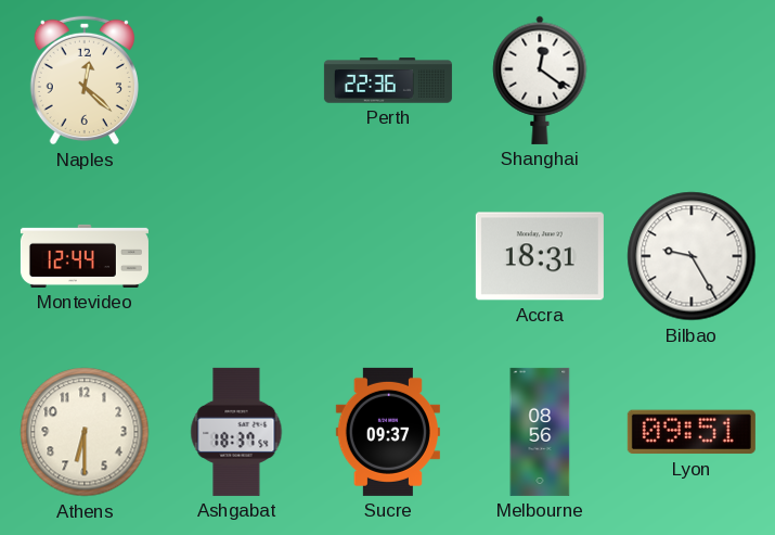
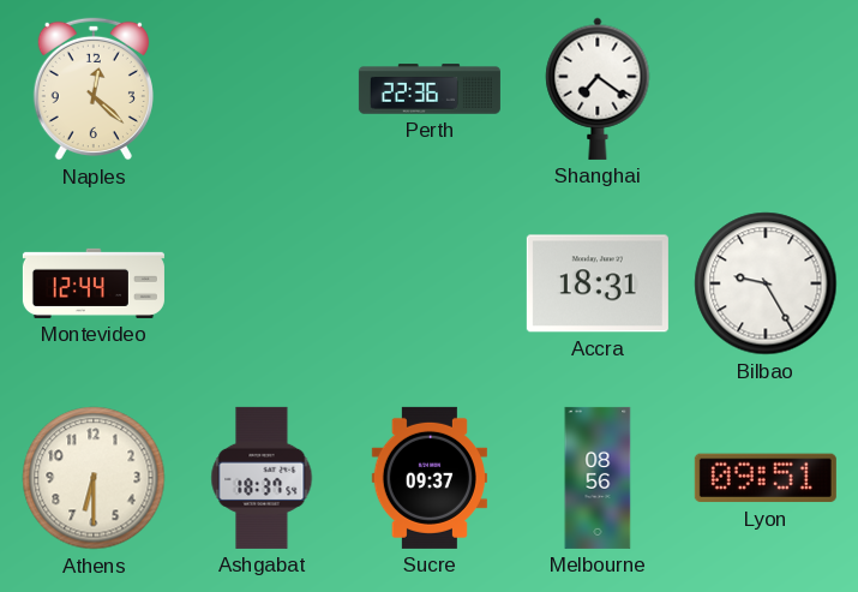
Shanghai: 12:21 -> 7:21
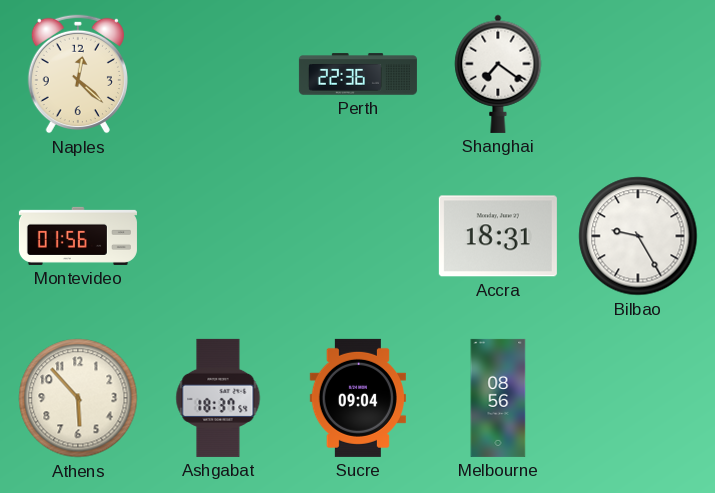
Montevideo: 12:44 -> 01:56
Athens: 6:30 -> 5:53
Sucre: 09:37 -> 09:04
Lyon: 09:51 -> none
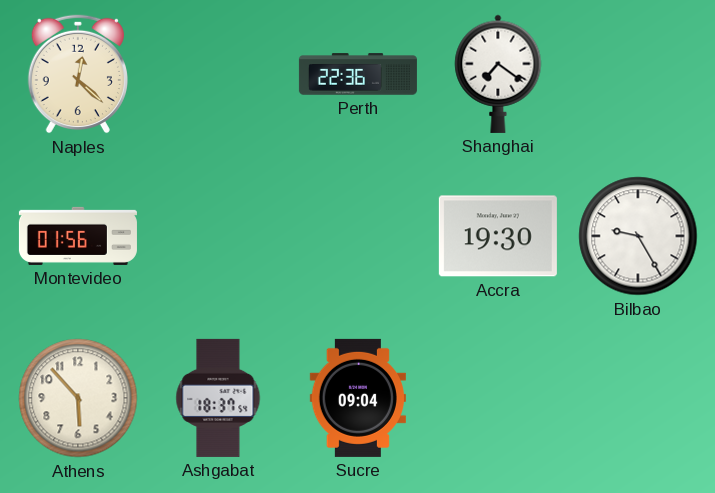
Accra: 18:31 -> 19:30
Melbourne: 08:56 -> none
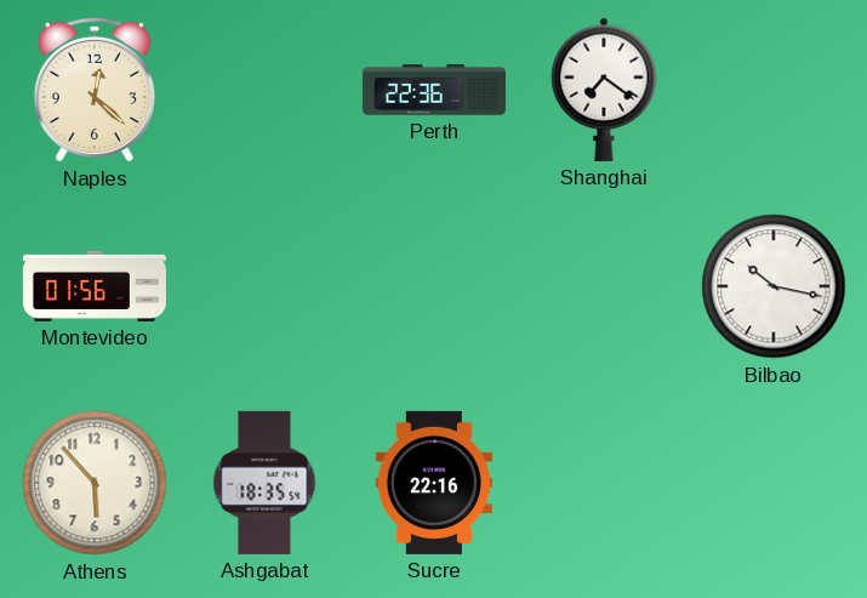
Accra: 19:30 -> none
Bilbao: 9:25 -> 10:17
Ashgabat: 18:37 -> 18:35
Sucre: 09:04 -> 22:16
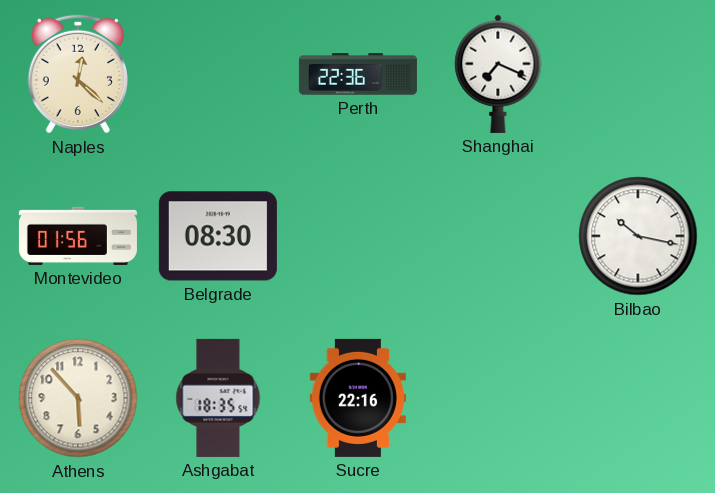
Shanghai: 7:21 -> 7:19
Belgrade: none -> 08:30
